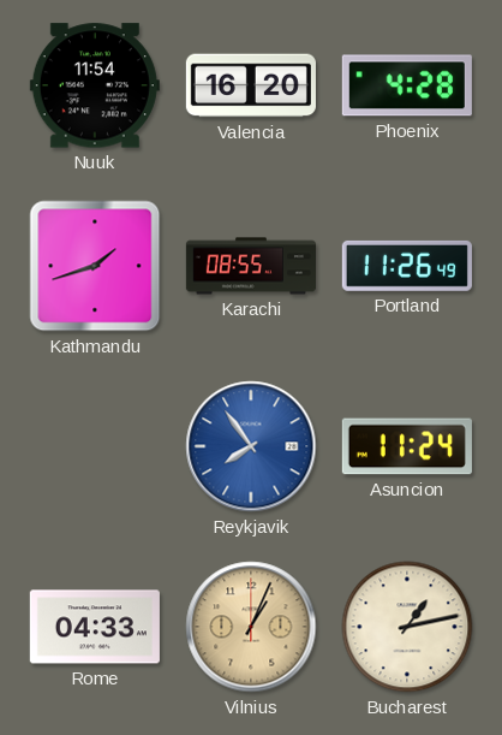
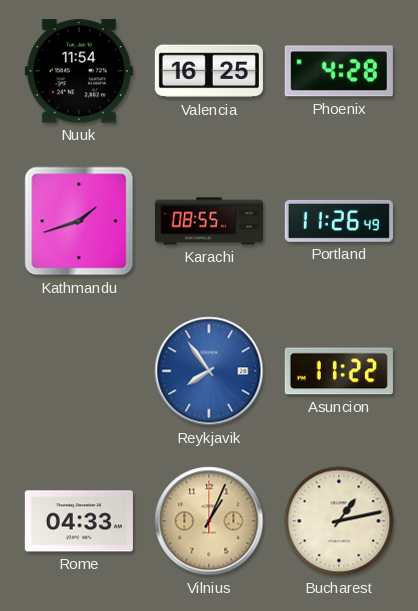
Valencia: 16:20 -> 16:25
Asuncion: 11:24 -> 11:22
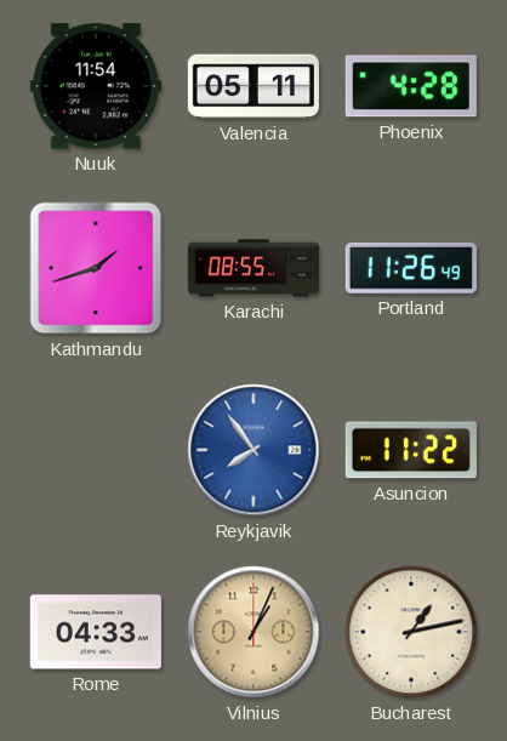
Valencia: 16:25 -> 05:11
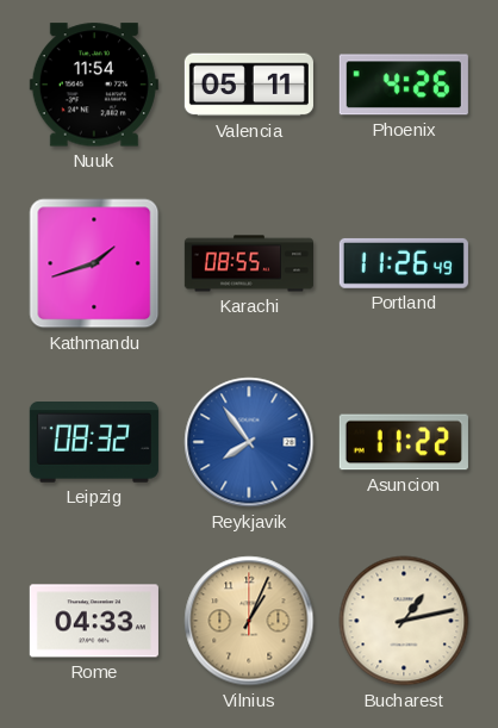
Phoenix: 4:28 -> 4:26
Leipzig: none -> 08:32
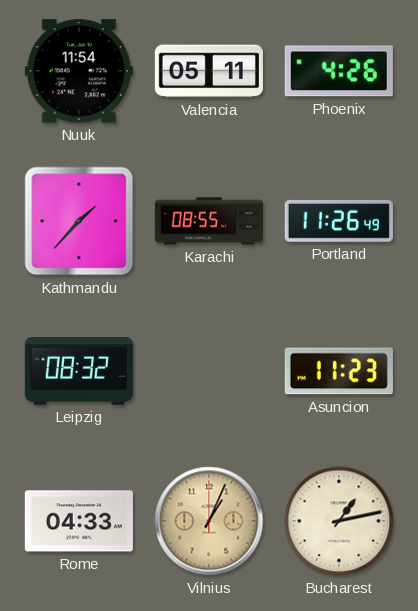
Kathmandu: 1:42 -> 1:37
Reykjavik: 7:54 -> none
Asuncion: 11:22 -> 11:23
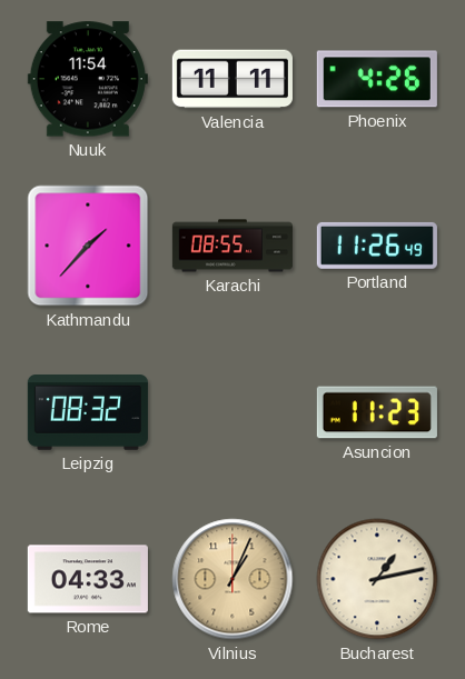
Valencia: 05:11 -> 11:11
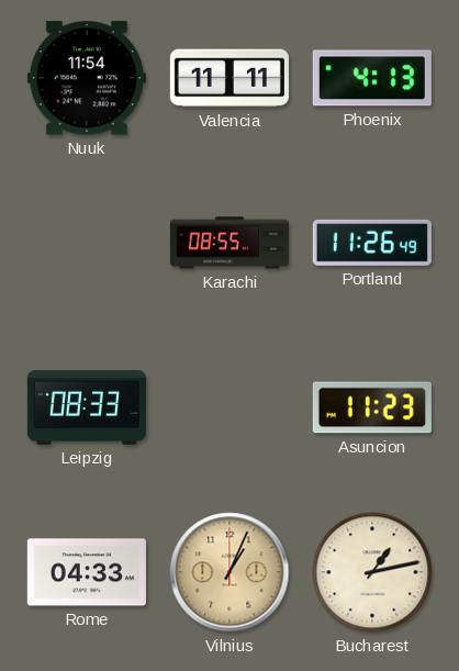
Phoenix: 4:26 -> 4:13
Kathmandu: 1:37 -> none
Leipzig: 08:32 -> 08:33
